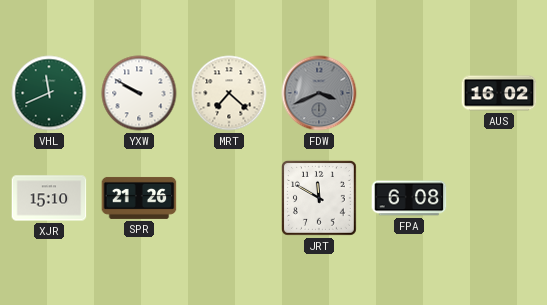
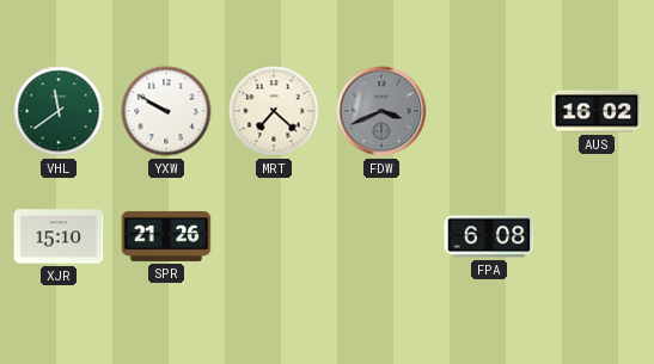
VHL: 11:41 -> 11:39
JRT: 11:50 -> none
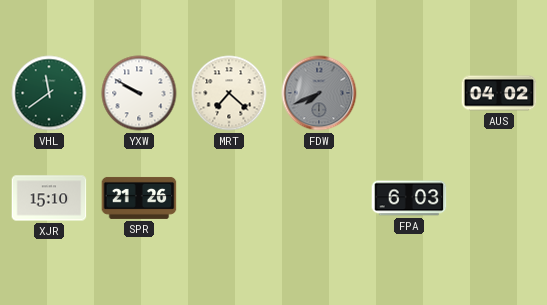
FDW: 3:41 -> 7:41
AUS: 16:02 -> 04:02
FPA: 6:08 -> 6:03
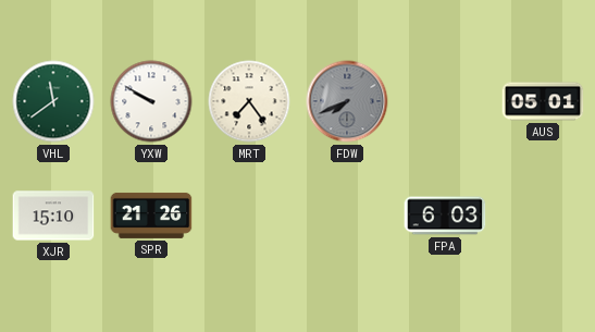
MRT: 7:22 -> 7:24
AUS: 04:02 -> 05:01
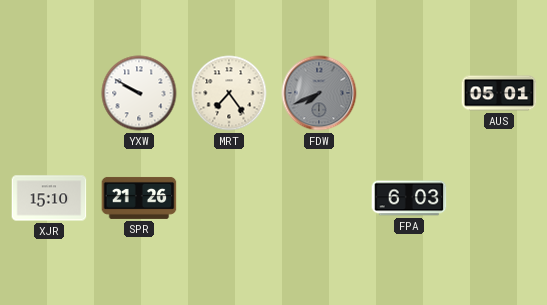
VHL: 11:39 -> none
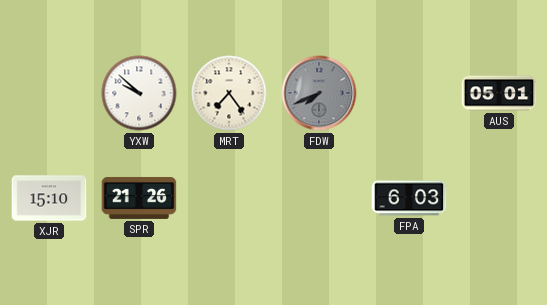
YXW: 9:50 -> 9:52
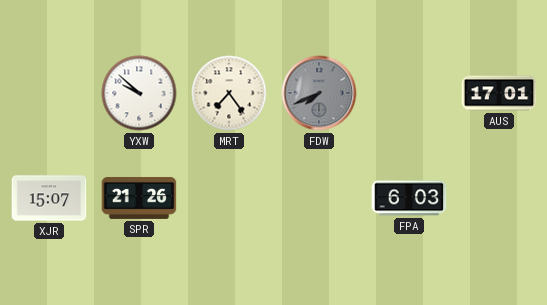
AUS: 05:01 -> 17:01
XJR: 15:10 -> 15:07
